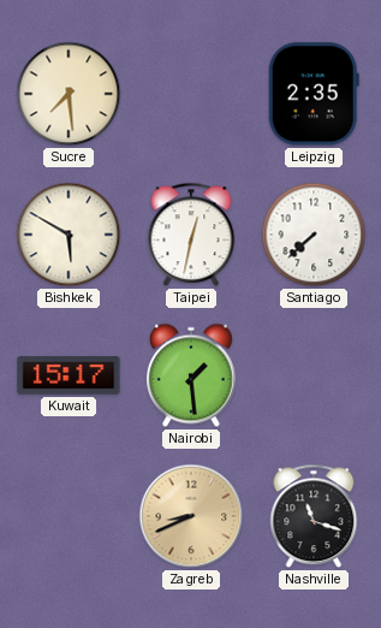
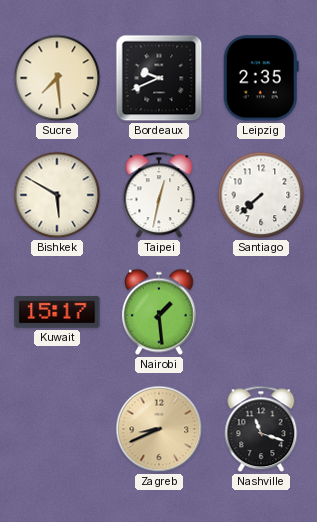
Bordeaux: none -> 9:41
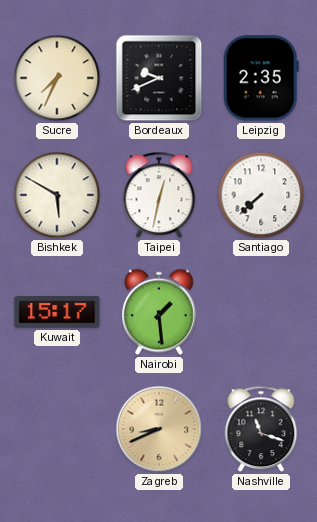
Sucre: 7:29 -> 7:34
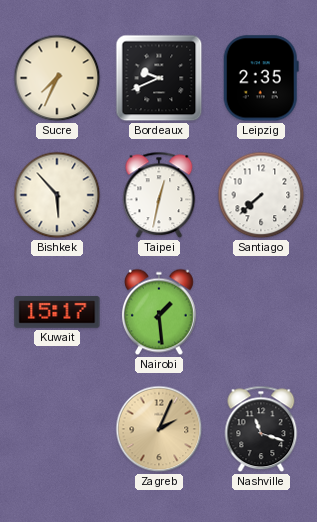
Bishkek: 5:50 -> 5:53
Zagreb: 8:41 -> 2:04
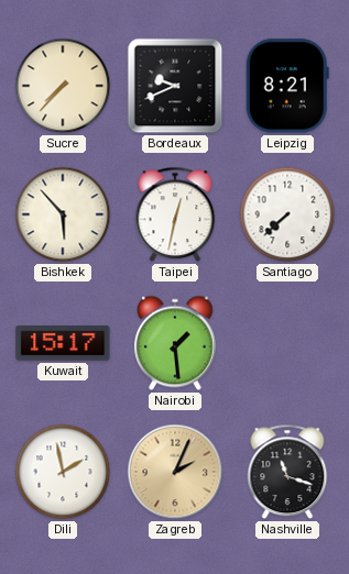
Sucre: 7:34 -> 7:37
Leipzig: 2:35 -> 8:21
Dili: none -> 1:58
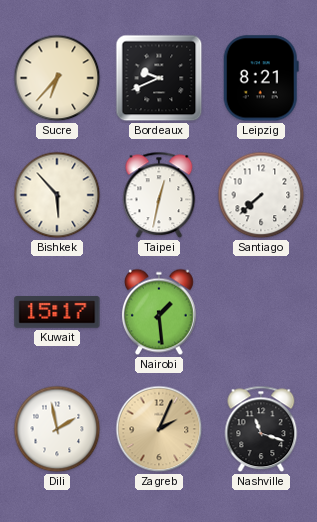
Sucre: 7:37 -> 6:37
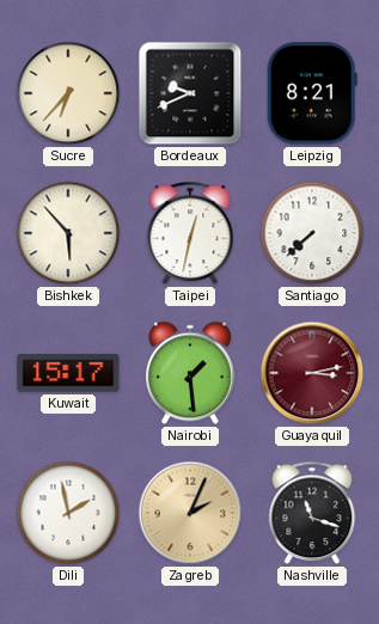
Guayaquil: none -> 3:13
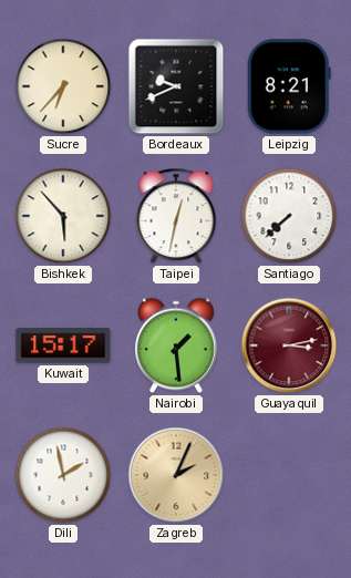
Nashville: 11:18 -> none
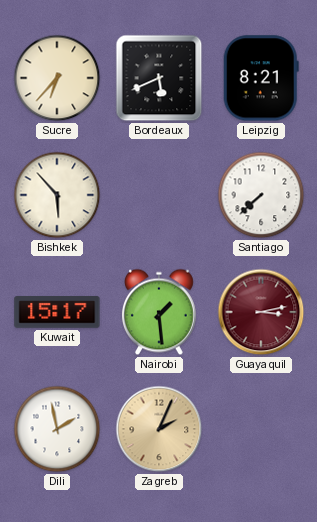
Bordeaux: 9:41 -> 5:41
Taipei: 12:32 -> none
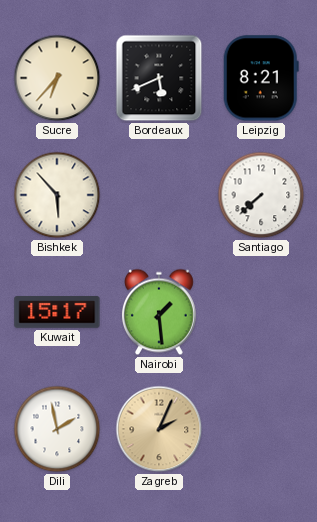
Guayaquil: 3:13 -> none
